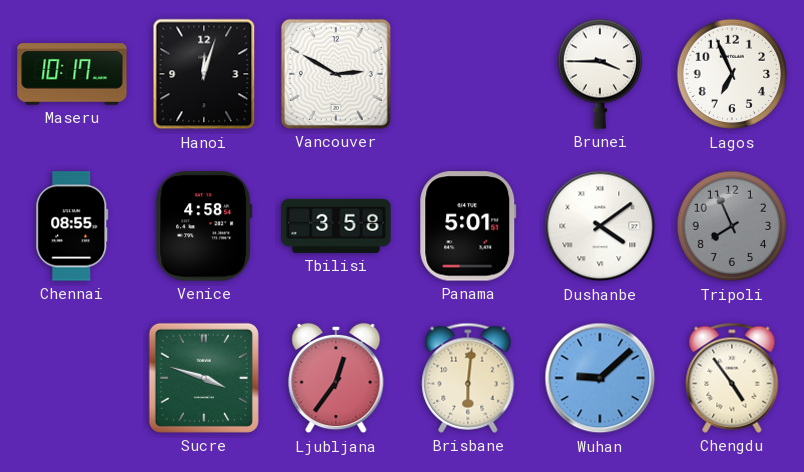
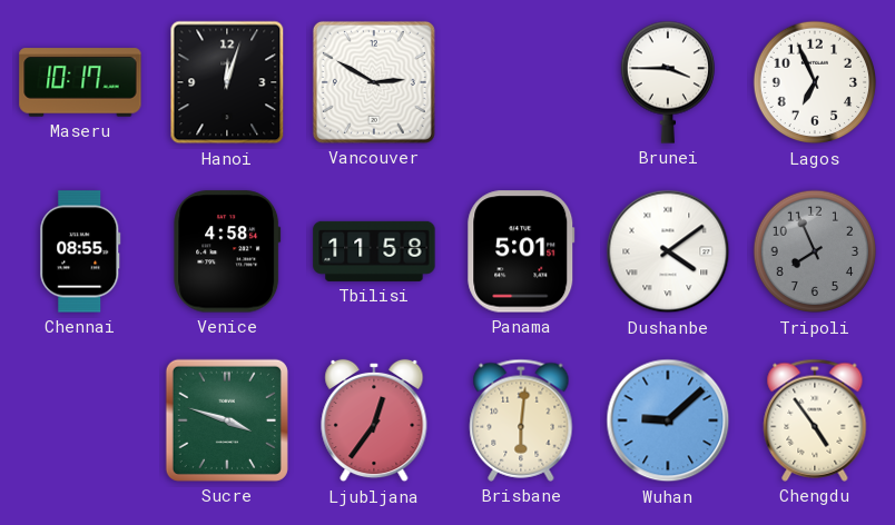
Tbilisi: 3:58 -> 11:58
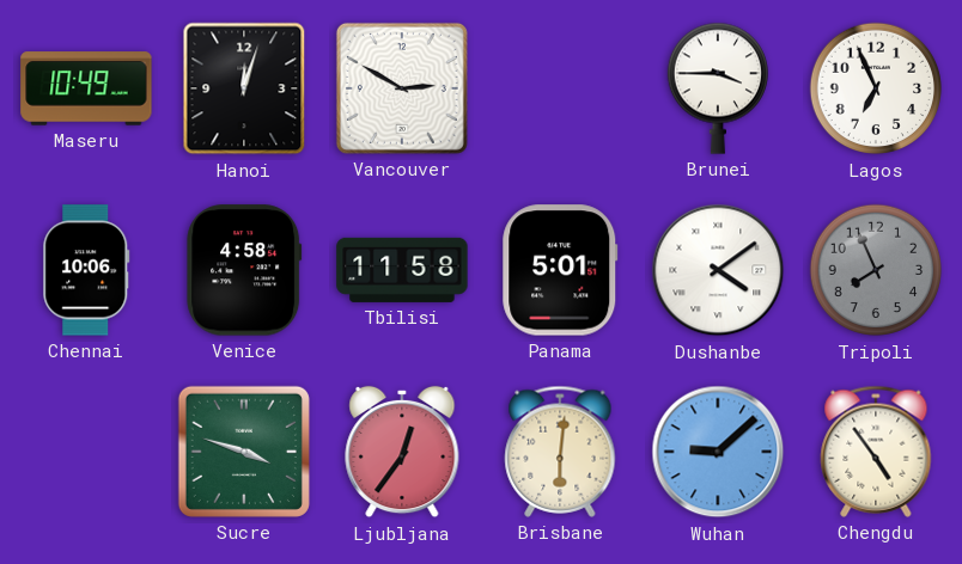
Maseru: 10:17 -> 10:49
Chennai: 08:55 -> 10:06
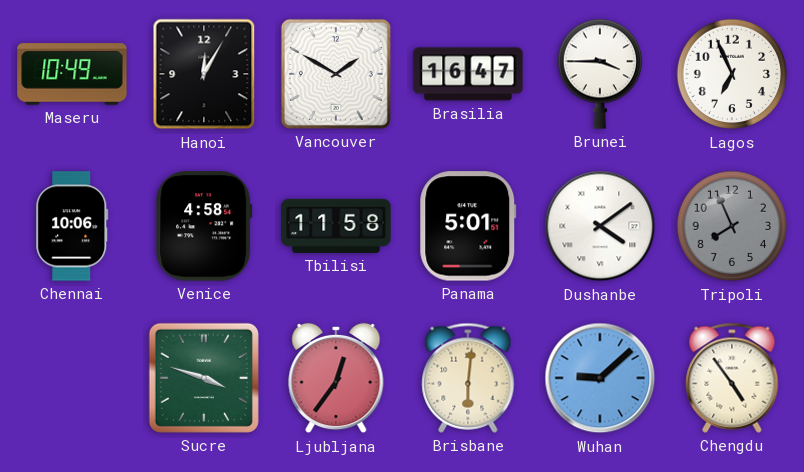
Hanoi: 12:03 -> 12:05
Vancouver: 2:50 -> 1:50
Brasilia: none -> 16:47
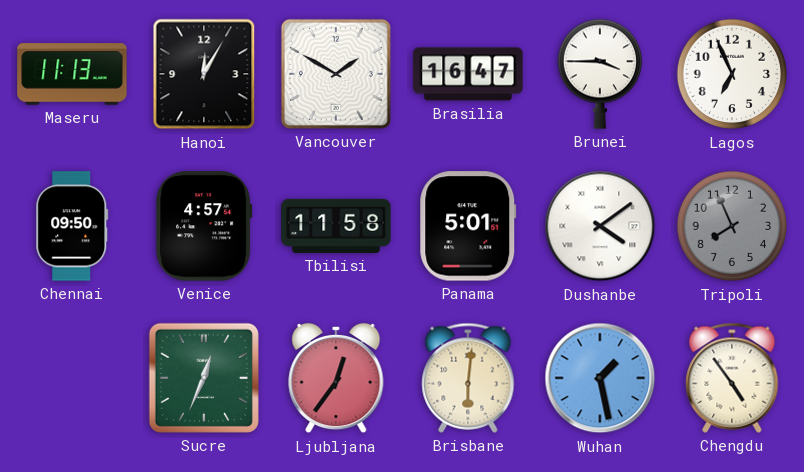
Maseru: 10:49 -> 11:13
Chennai: 10:06 -> 09:50
Venice: 4:58 -> 4:57
Sucre: 3:48 -> 12:34
Wuhan: 9:08 -> 1:28
